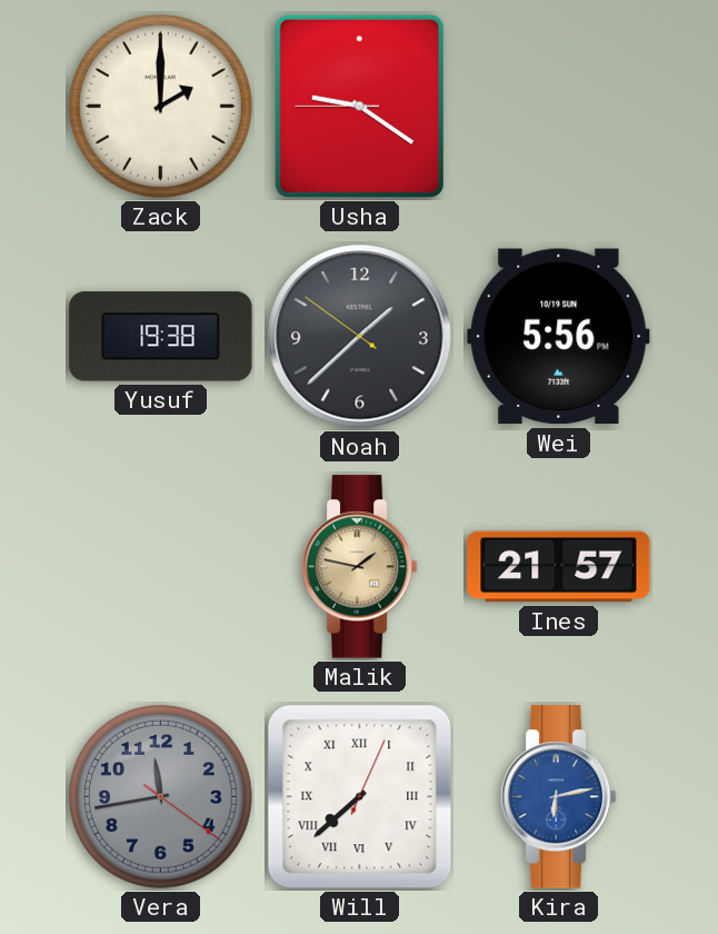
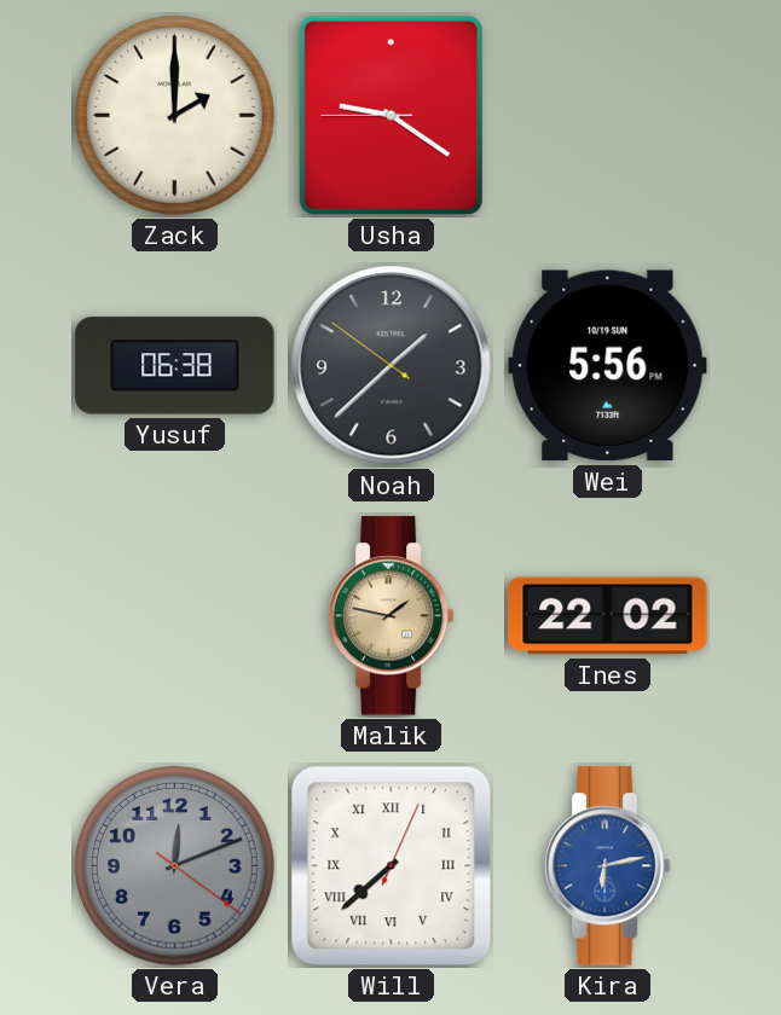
Yusuf: 19:38 -> 06:38
Ines: 21:57 -> 22:02
Vera: 11:43 -> 12:11
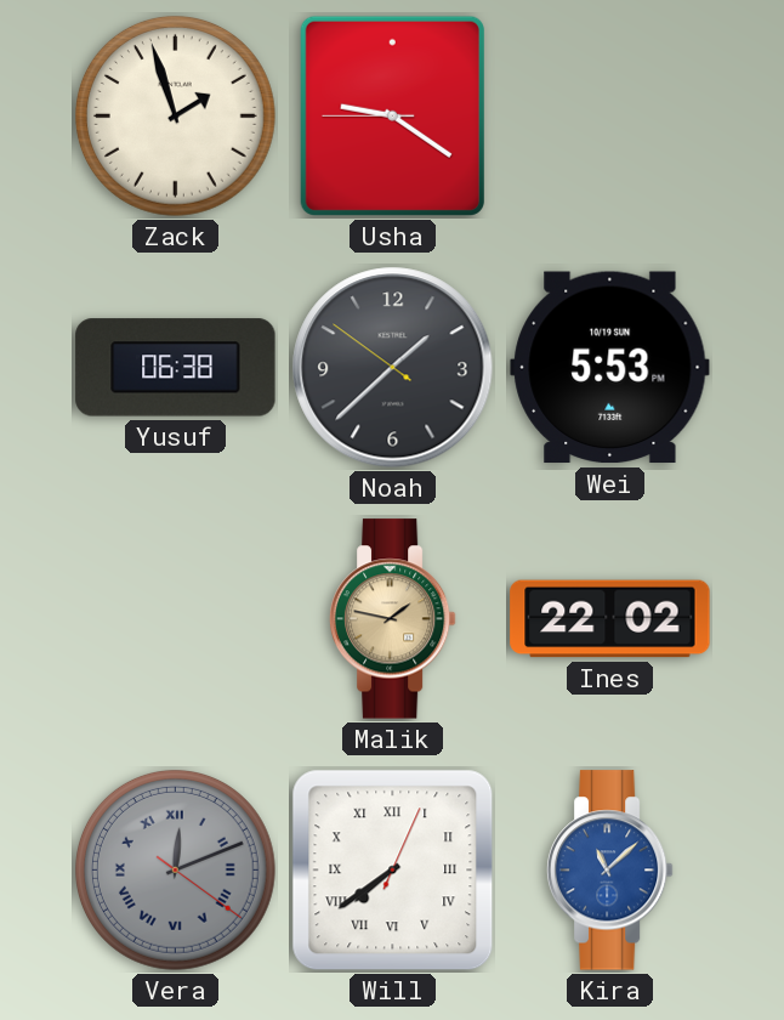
Zack: 2:00 -> 1:57
Wei: 5:56 -> 5:53
Vera numerals: Arabic -> Roman
Will: 7:38 -> 7:39
Kira: 6:13 -> 11:08
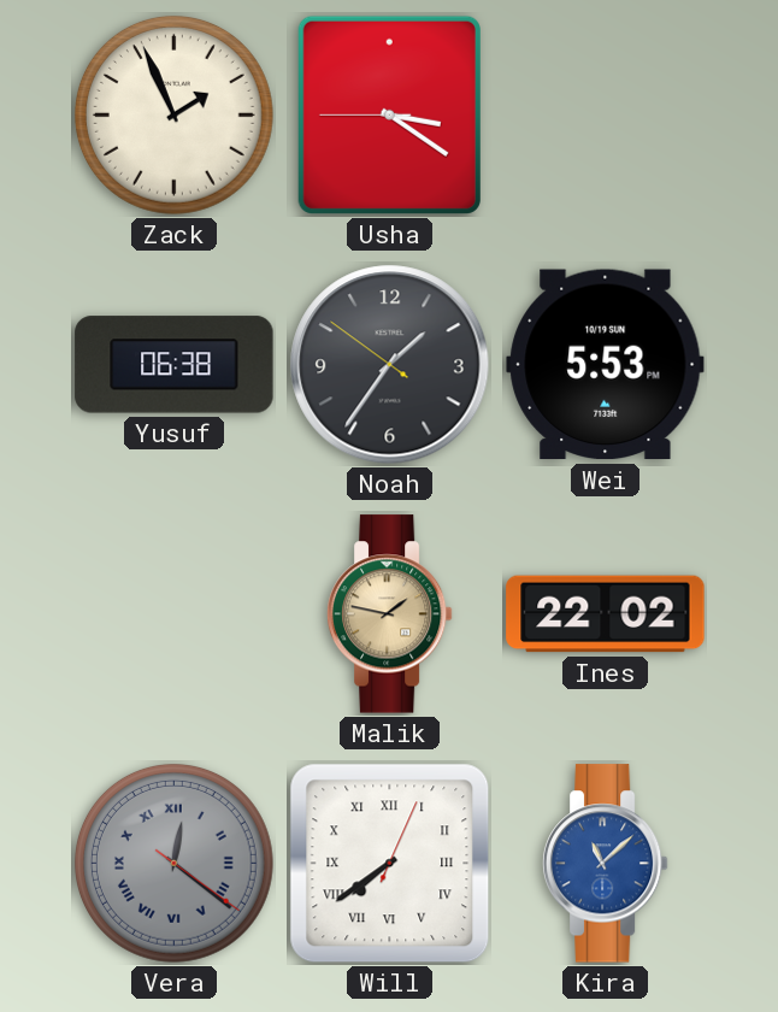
Zack: 1:57 -> 1:56
Usha: 9:20 -> 3:20
Noah: 1:37 -> 1:35
Vera: 12:11 -> 12:21
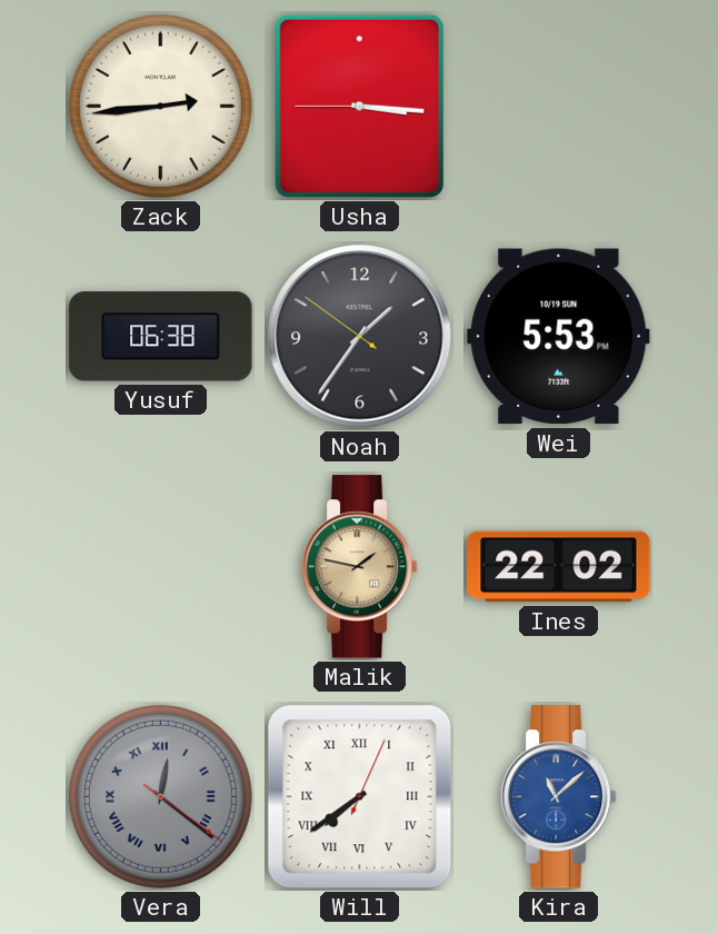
Zack: 1:56 -> 2:44
Usha: 3:20 -> 3:15
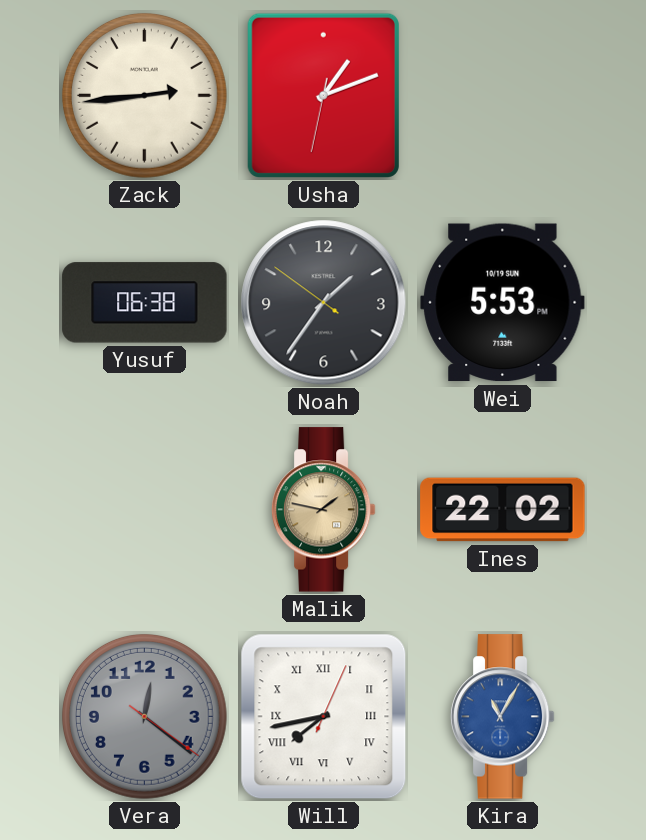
Usha: 3:15 -> 1:11
Vera numerals: Roman -> Arabic
Will: 7:39 -> 7:43
Kira: 11:08 -> 11:05
